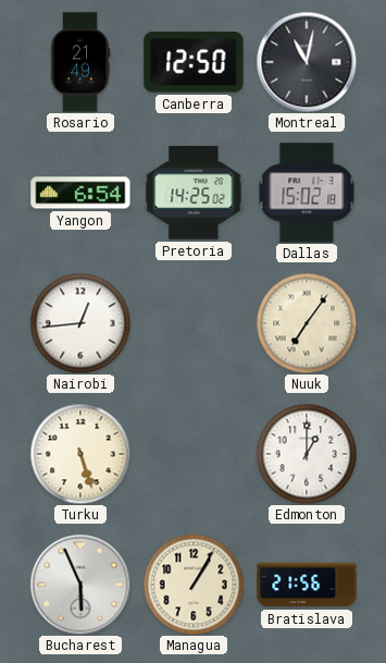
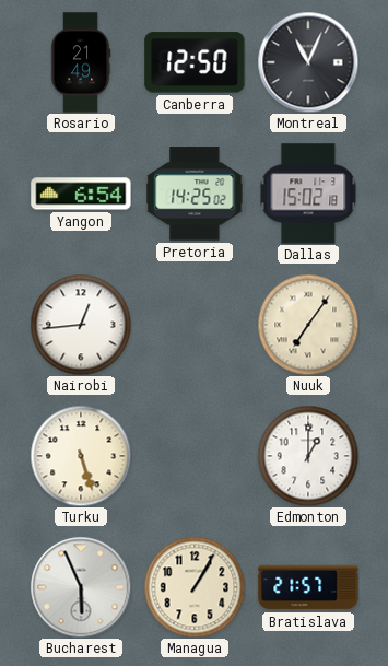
Montreal: 11:02 -> 11:04
Bratislava: 21:56 -> 21:57
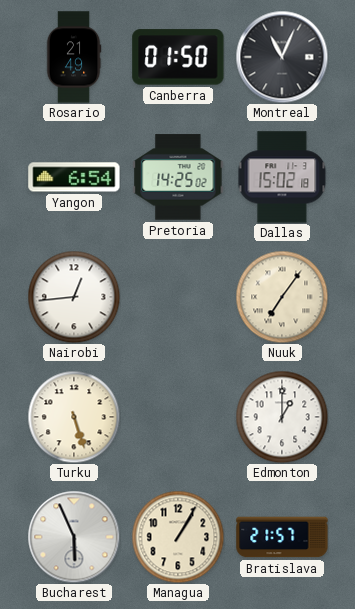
Canberra: 12:50 -> 01:50
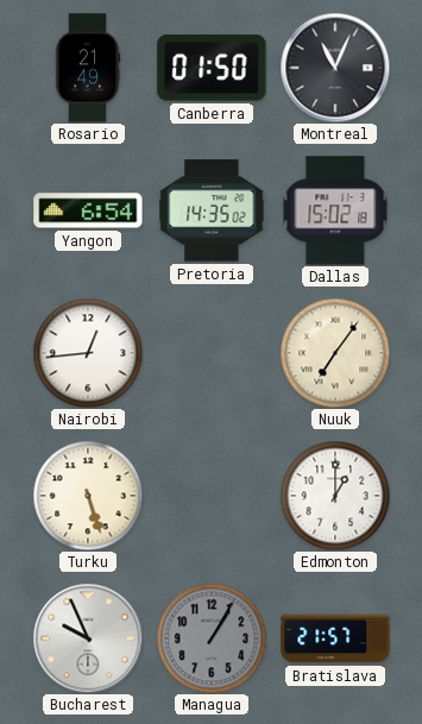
Pretoria: 14:25 -> 14:35
Bucharest: 5:56 -> 9:56
Managua dial: cream -> grey
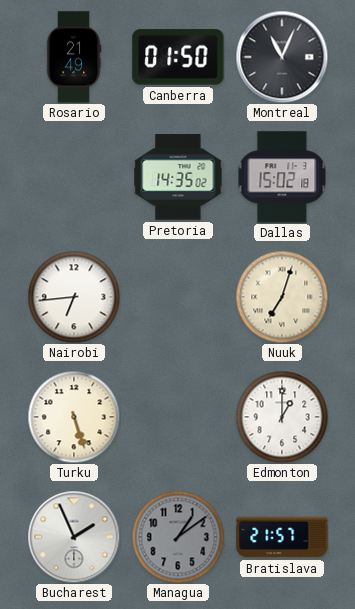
Yangon: 6:54 -> none
Nairobi: 12:44 -> 6:44
Nuuk: 7:06 -> 7:03
Bucharest: 9:56 -> 1:56
Managua: 1:05 -> 1:09
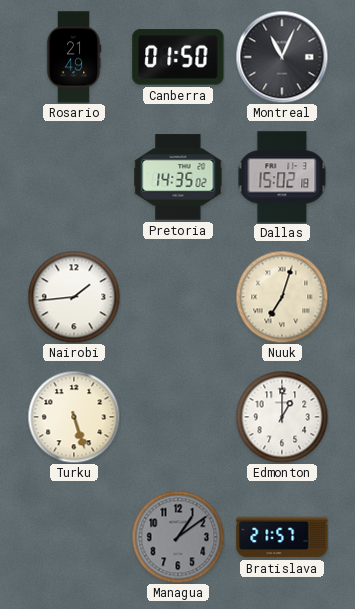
Nairobi: 6:44 -> 1:44
Bucharest: 1:56 -> none
